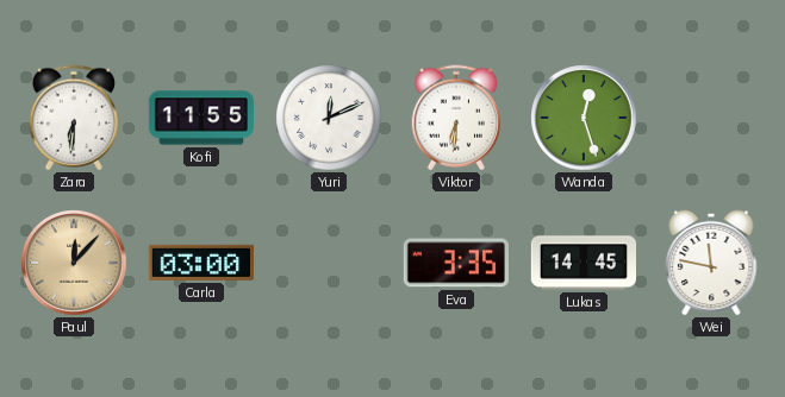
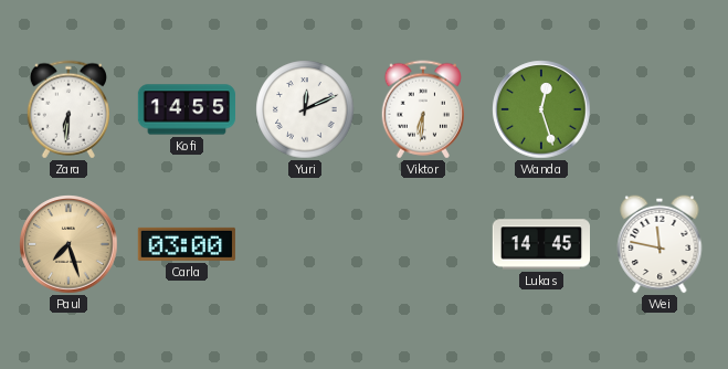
Kofi: 11:55 -> 14:55
Paul: 12:07 -> 7:27
Eva: 3:35 -> none
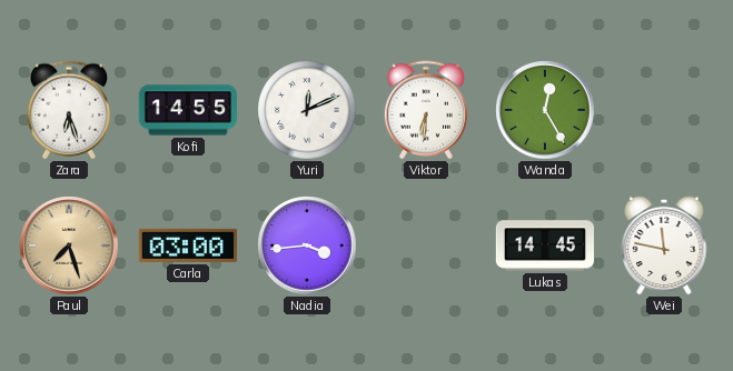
Zara: 6:31 -> 6:27
Wanda: 12:27 -> 12:25
Nadia: none -> 3:44
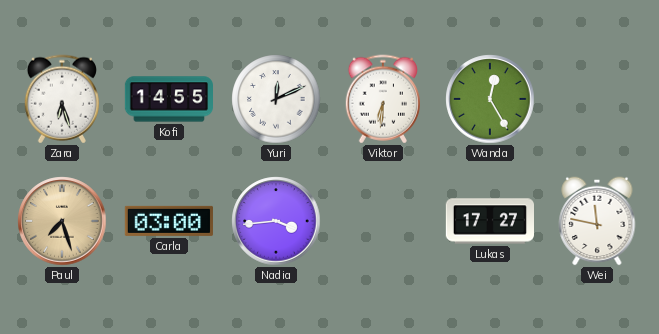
Lukas: 14:45 -> 17:27
